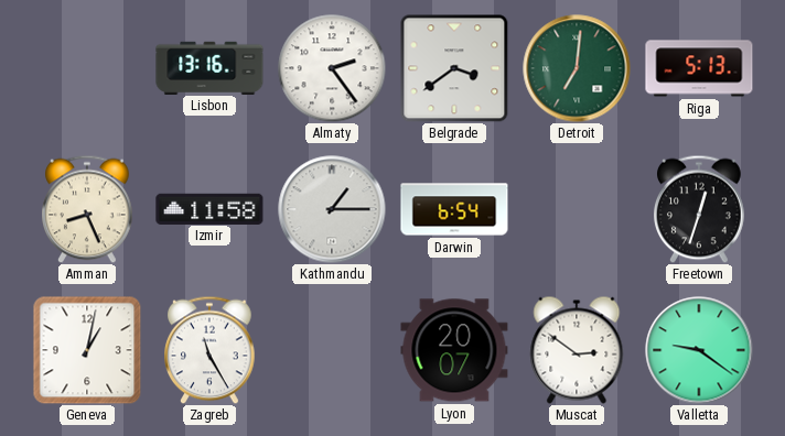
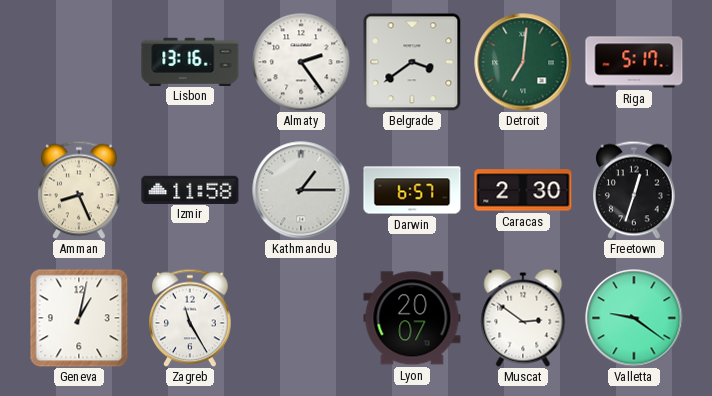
Riga: 5:13 -> 5:17
Darwin: 6:54 -> 6:57
Caracas: none -> 2:30
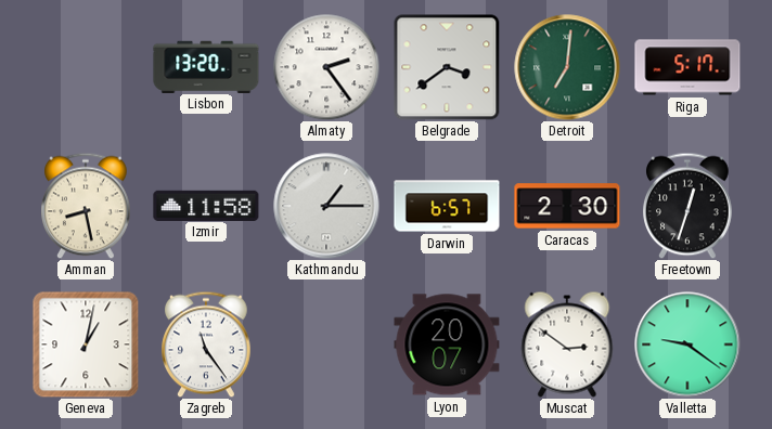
Lisbon: 13:16 -> 13:20
Amman: 8:26 -> 8:28
Zagreb: 11:25 -> 11:24
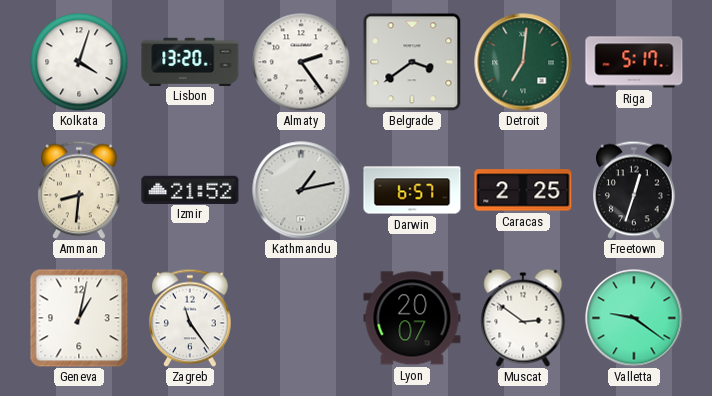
Kolkata: none -> 4:03
Amman: 8:28 -> 8:31
Izmir: 11:58 -> 21:52
Kathmandu: 1:15 -> 1:13
Caracas: 2:30 -> 2:25
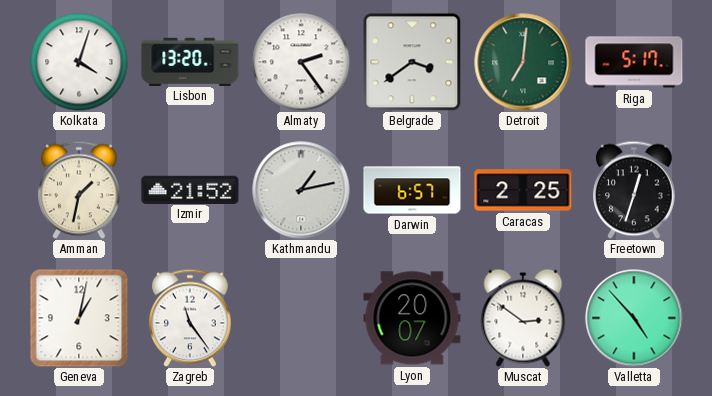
Amman: 8:31 -> 1:32
Valletta: 9:21 -> 4:53
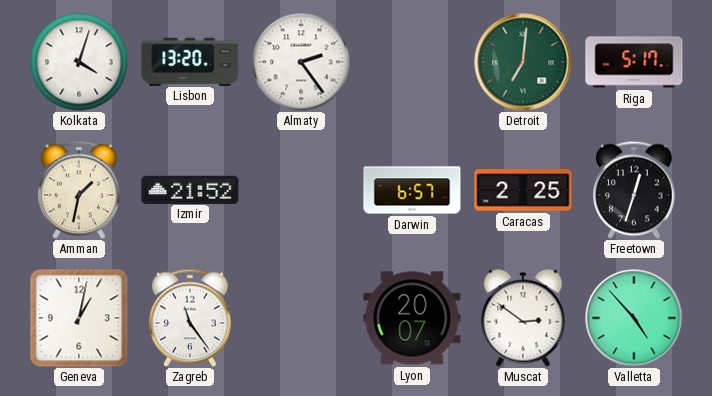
Belgrade: 3:39 -> none
Kathmandu: 1:13 -> none
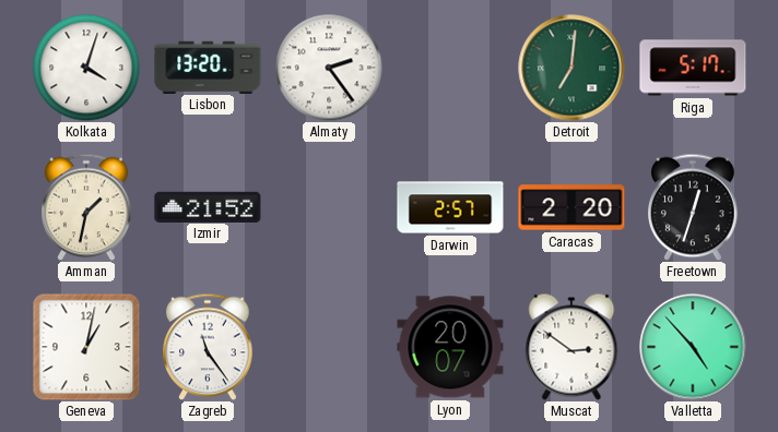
Darwin: 6:57 -> 2:57
Caracas: 2:25 -> 2:20
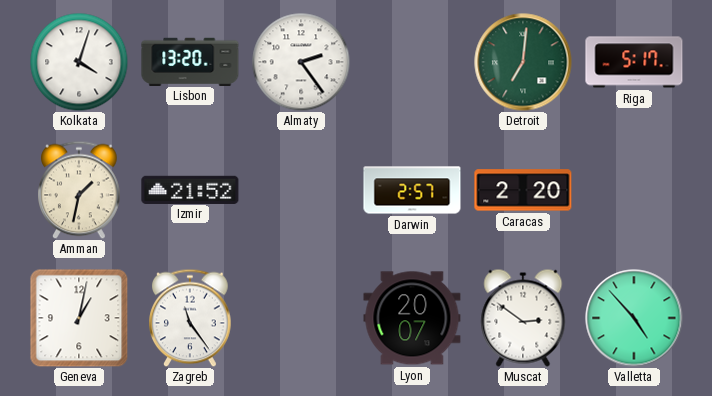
Freetown: 12:33 -> none
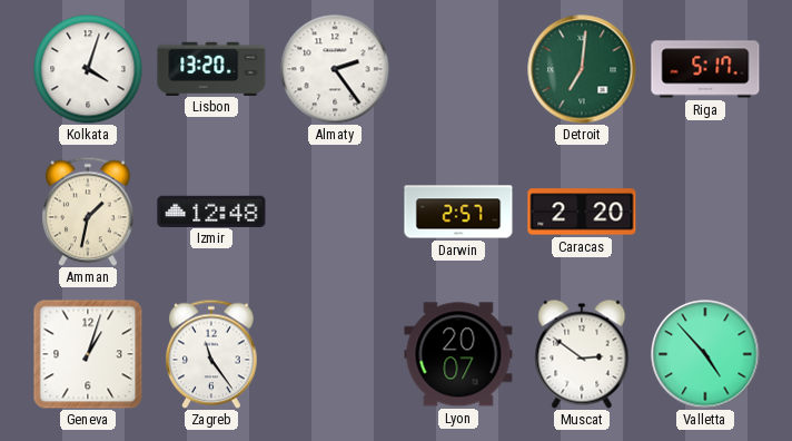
Izmir: 21:52 -> 12:48
Geneva: 1:02 -> 1:03
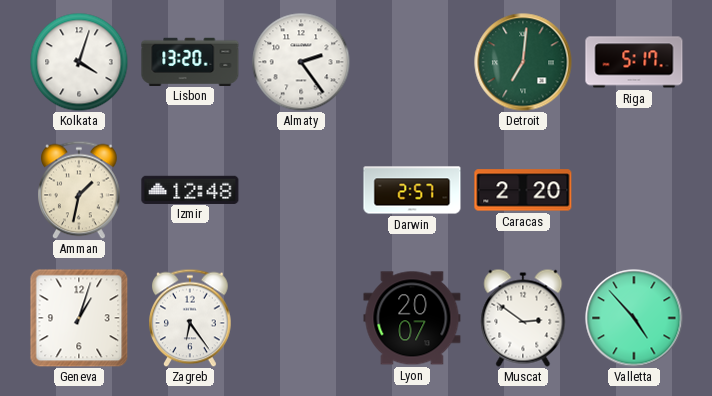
Zagreb: 11:24 -> 6:24
